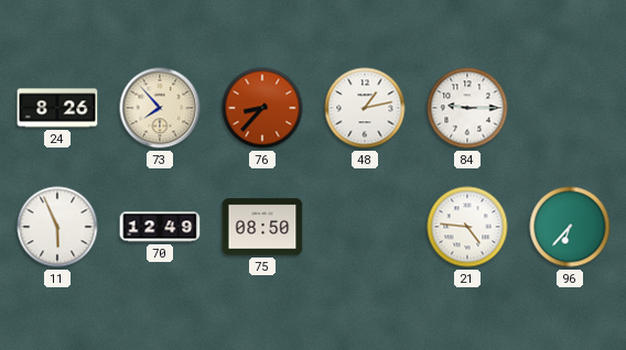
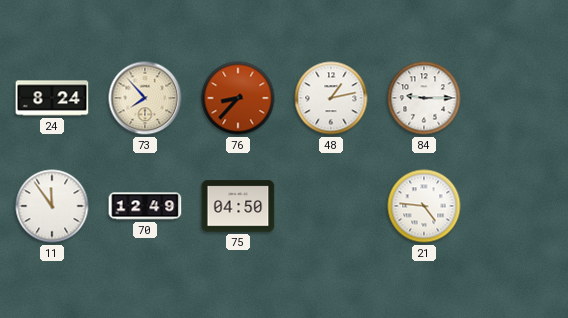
24: 8:26 -> 8:24
11: 5:56 -> 11:54
75: 08:50 -> 04:50
96: 6:37 -> none
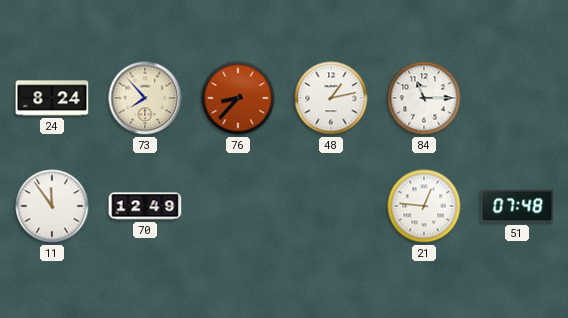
84: 9:15 -> 11:15
75: 04:50 -> none
21: 4:46 -> 12:46
51: none -> 07:48
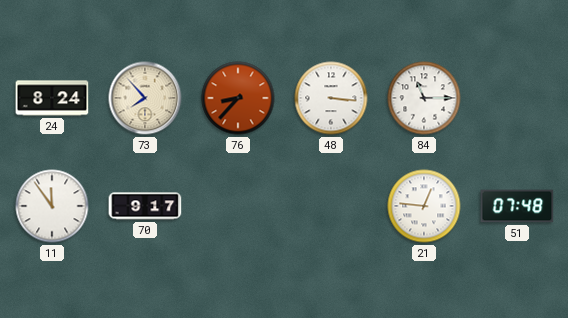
48: 1:13 -> 3:16
70: 12:49 -> 9:17
